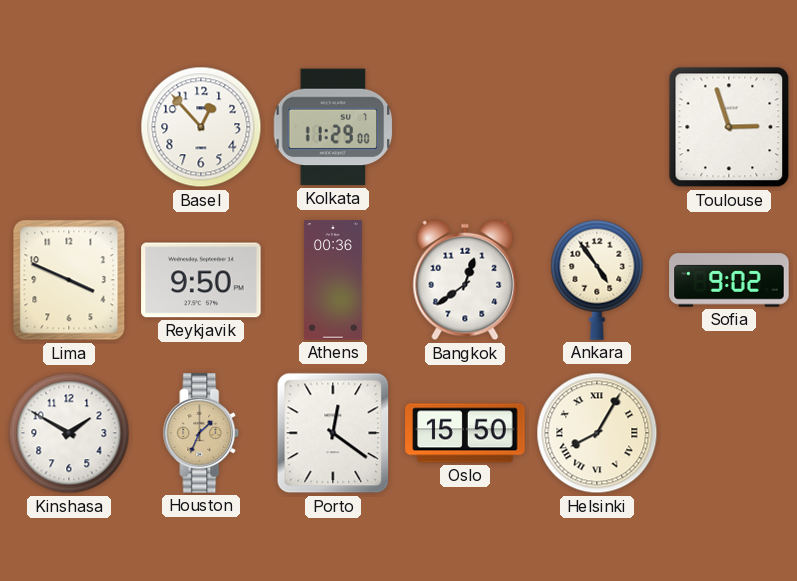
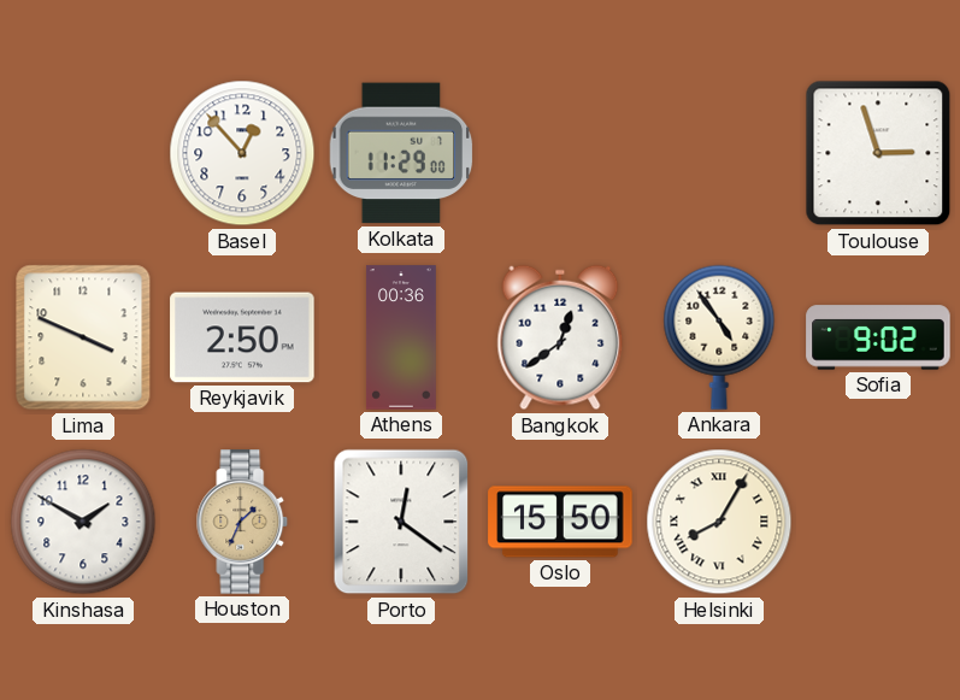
Reykjavik: 9:50 -> 2:50
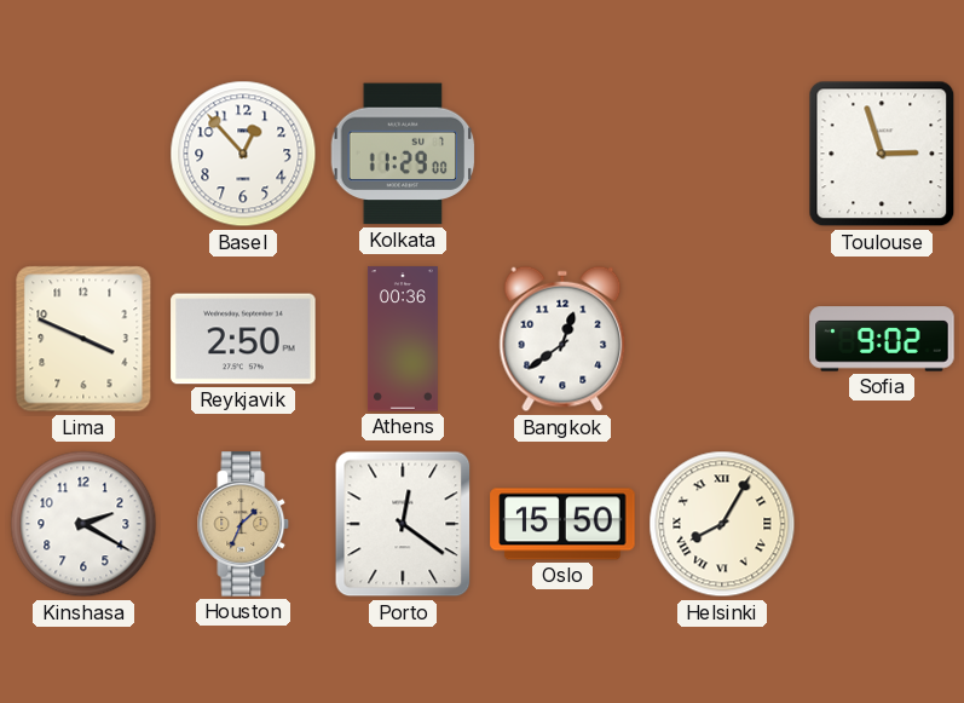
Ankara: 4:54 -> none
Kinshasa: 1:50 -> 2:20
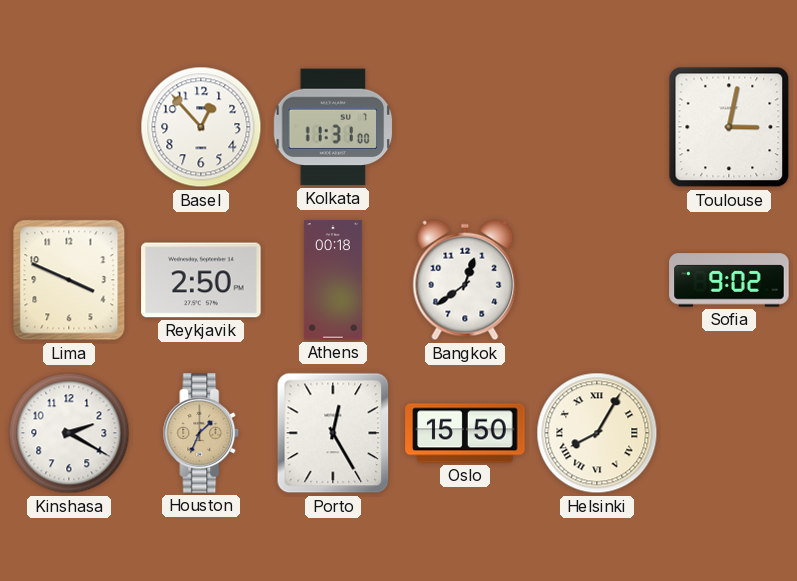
Kolkata: 11:29 -> 11:31
Toulouse: 2:57 -> 3:02
Athens: 00:36 -> 00:18
Porto: 12:21 -> 12:25
